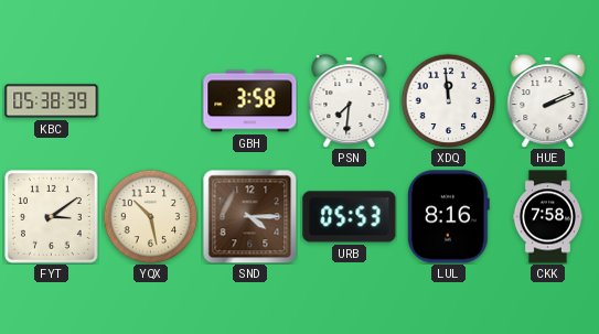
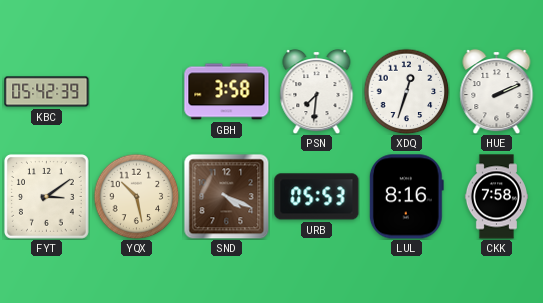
KBC: 05:38 -> 05:42
XDQ: 11:59 -> 12:33
SND: 4:15 -> 4:19
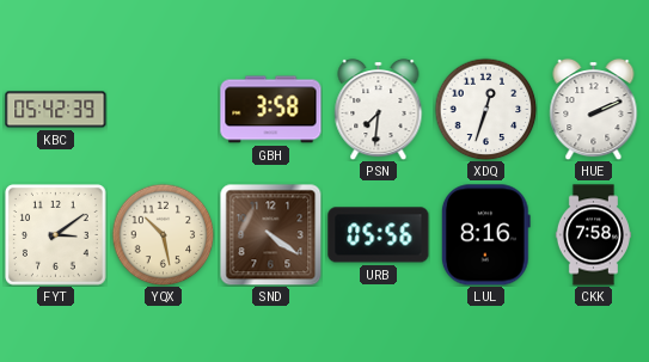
SND: 4:19 -> 4:21
URB: 05:53 -> 05:56
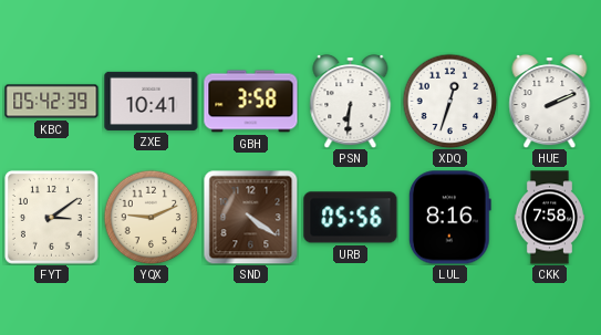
ZXE: none -> 10:41
PSN: 7:31 -> 6:31
YQX: 10:28 -> 9:11
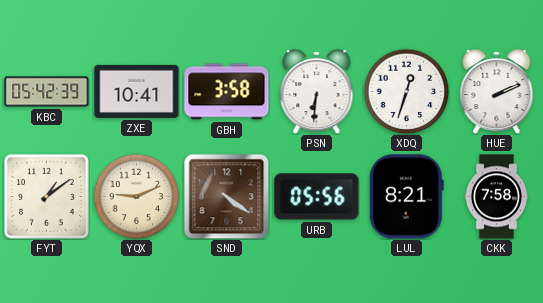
FYT: 3:09 -> 1:09
LUL: 8:16 -> 8:21
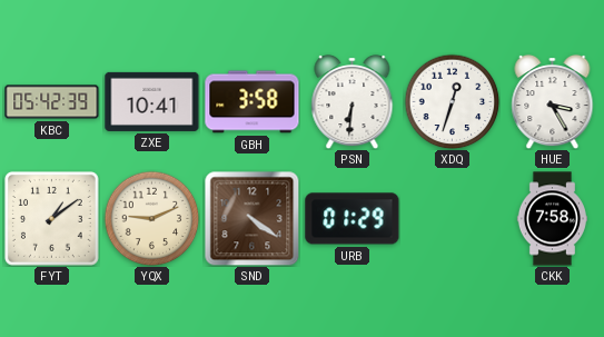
HUE: 2:11 -> 3:25
URB: 05:56 -> 01:29
LUL: 8:21 -> none
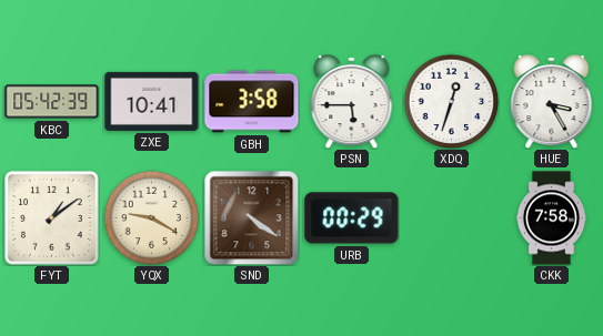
PSN: 6:31 -> 5:45
YQX: 9:11 -> 9:20
URB: 01:29 -> 00:29
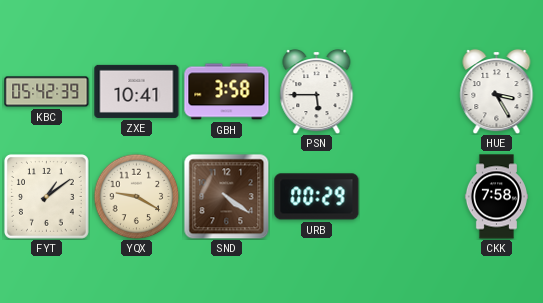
XDQ: 12:33 -> none
